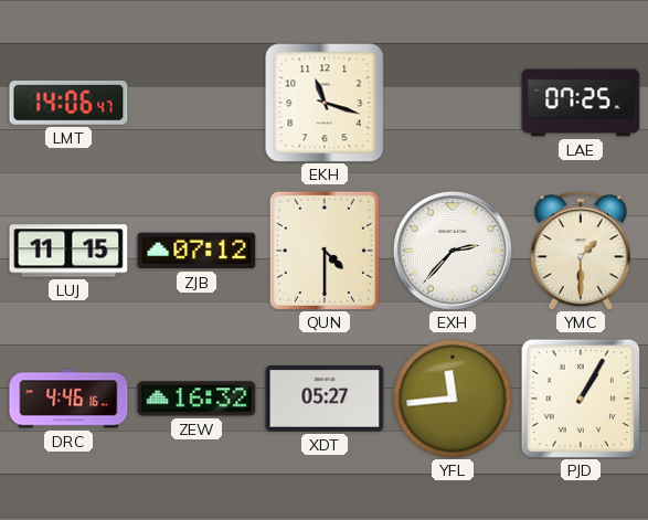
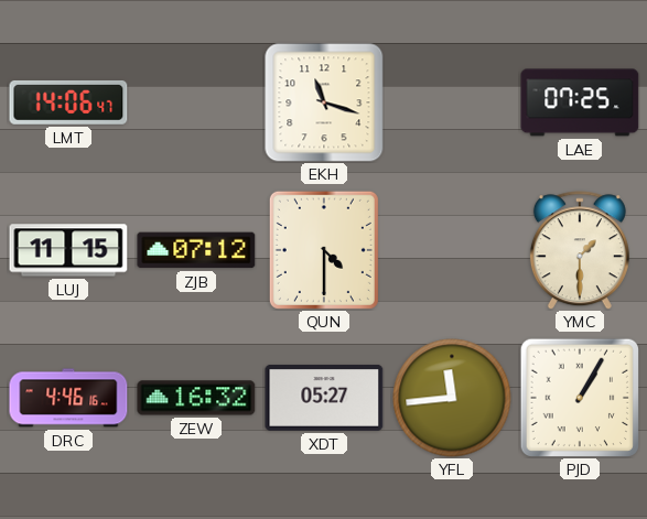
EXH: 2:37 -> none
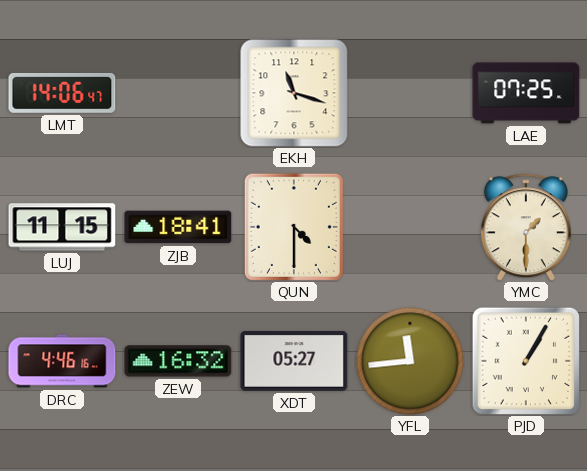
ZJB: 07:12 -> 18:41
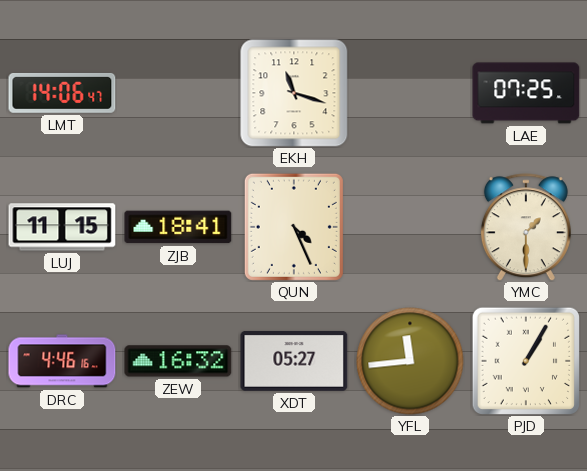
QUN: 4:30 -> 4:26
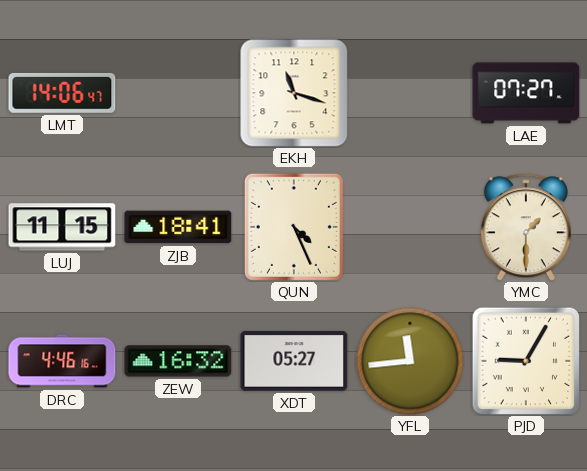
LAE: 07:25 -> 07:27
PJD: 1:05 -> 9:05
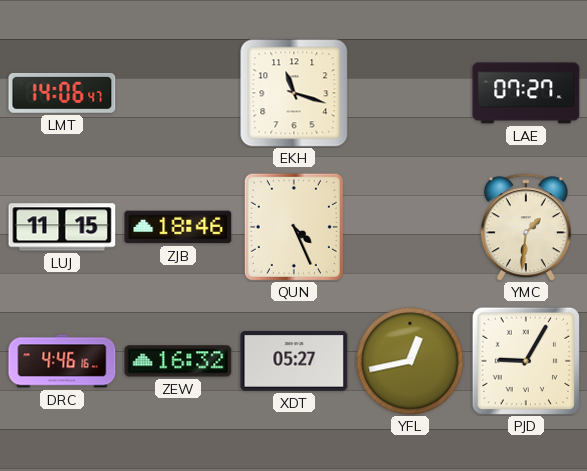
ZJB: 18:41 -> 18:46
YMC: 1:30 -> 1:31
YFL: 11:44 -> 12:43
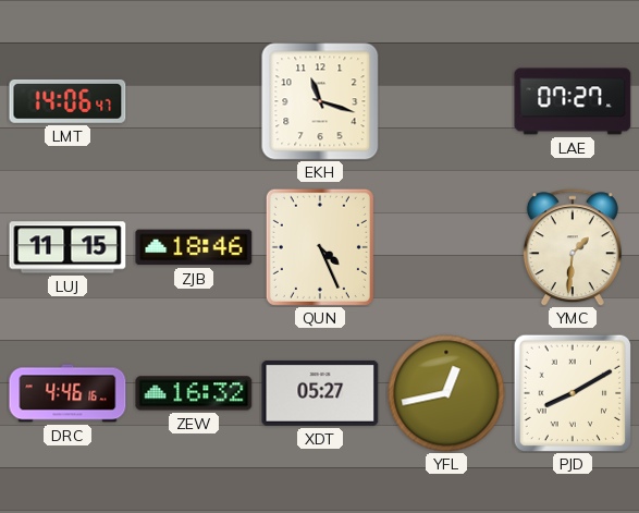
PJD: 9:05 -> 8:10
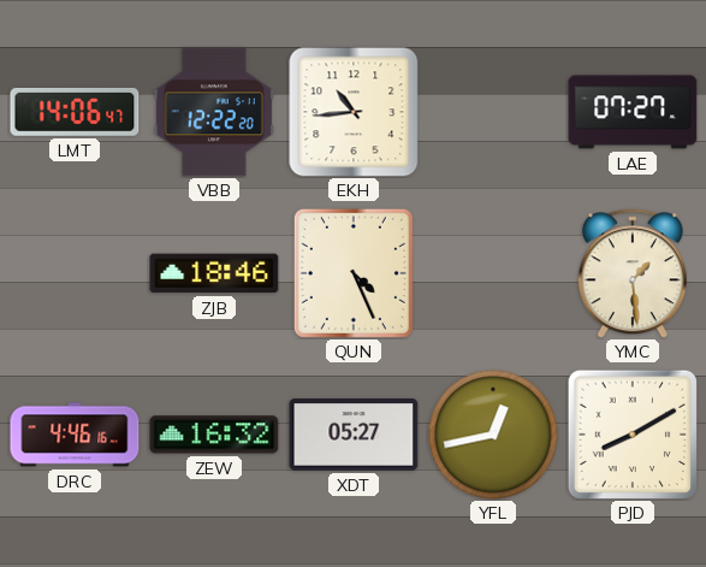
VBB: none -> 12:22
EKH: 11:18 -> 10:44
LUJ: 11:15 -> none
YMC: 1:31 -> 1:29
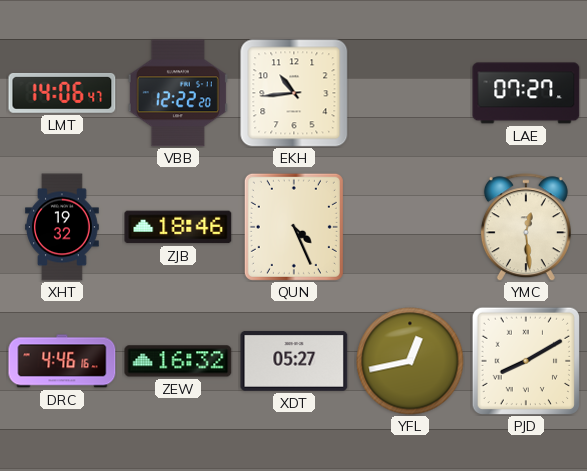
XHT: none -> 19:32
YMC: 1:29 -> 12:29
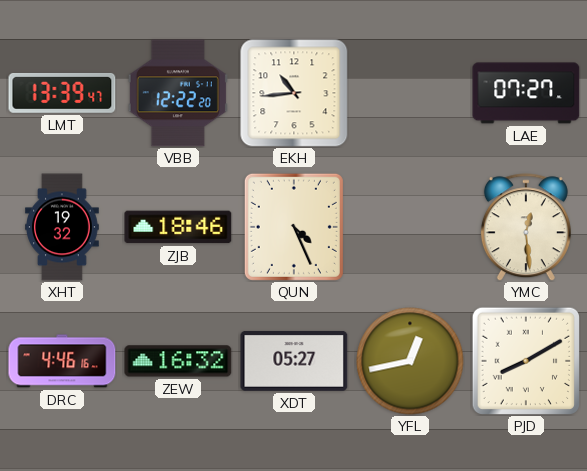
LMT: 14:06 -> 13:39
